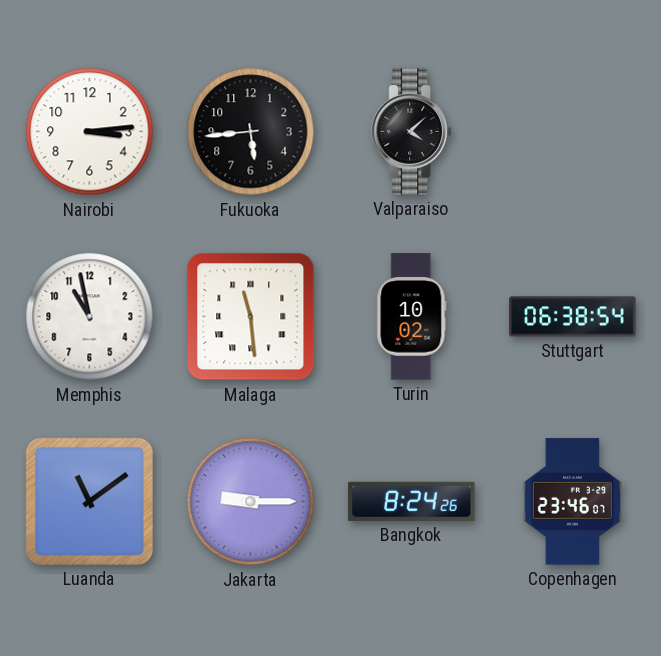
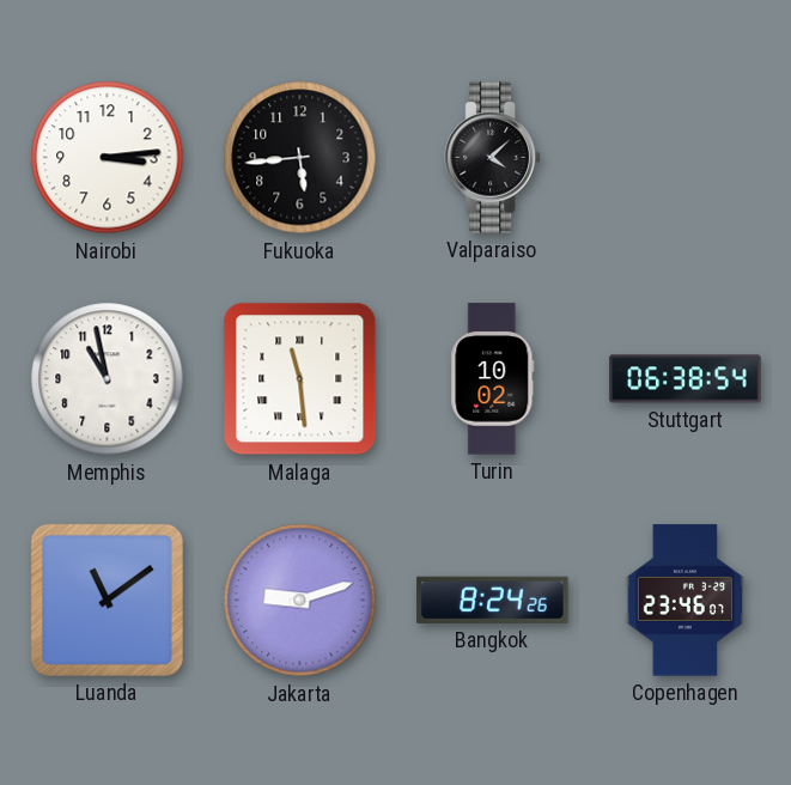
Jakarta: 9:15 -> 9:12
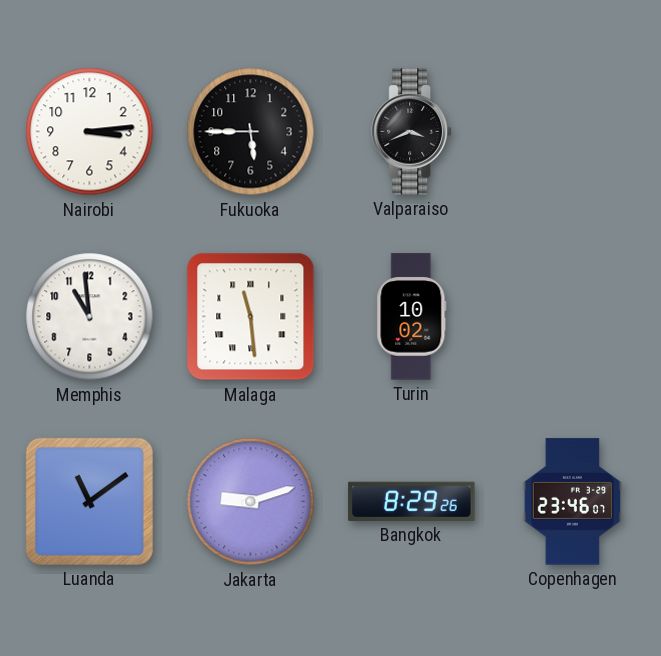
Fukuoka: 5:44 -> 5:45
Valparaiso: 4:08 -> 3:41
Memphis: 10:58 -> 10:59
Stuttgart: 06:38 -> none
Bangkok: 8:24 -> 8:29
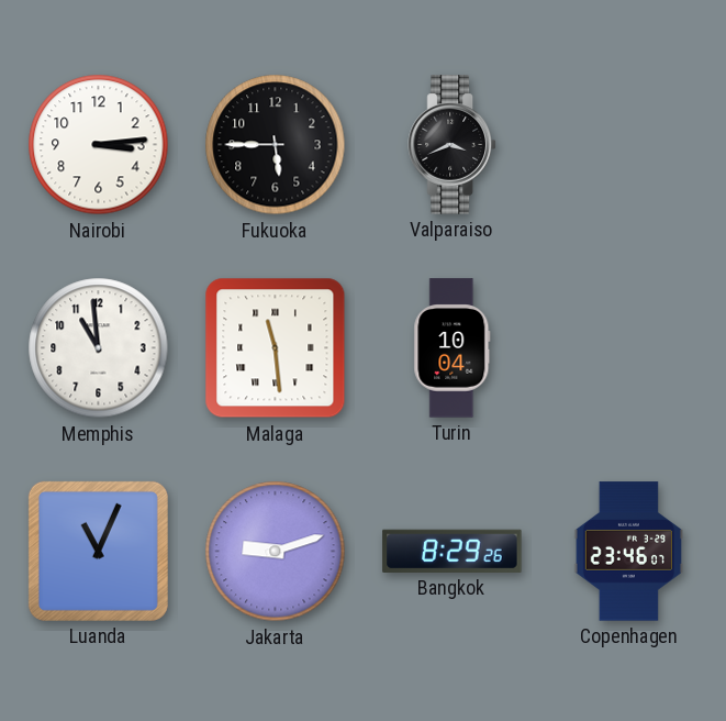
Turin: 10:02 -> 10:04
Luanda: 11:09 -> 11:04
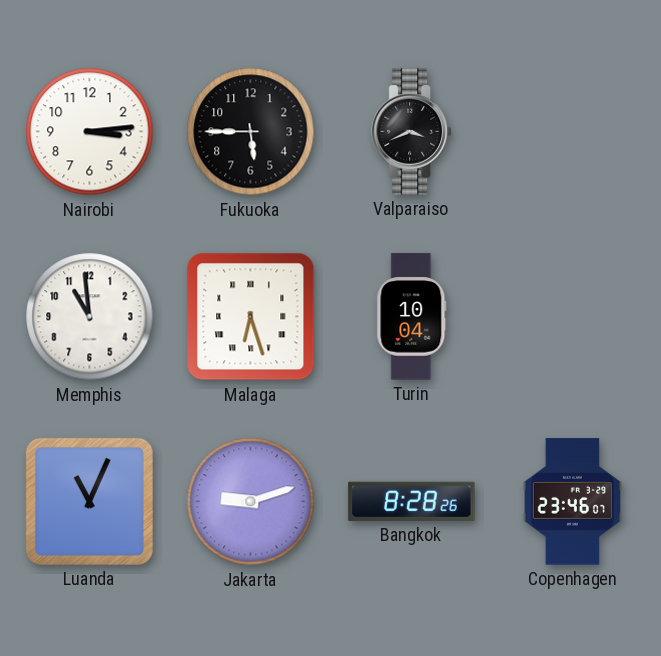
Malaga: 11:29 -> 6:27
Bangkok: 8:29 -> 8:28
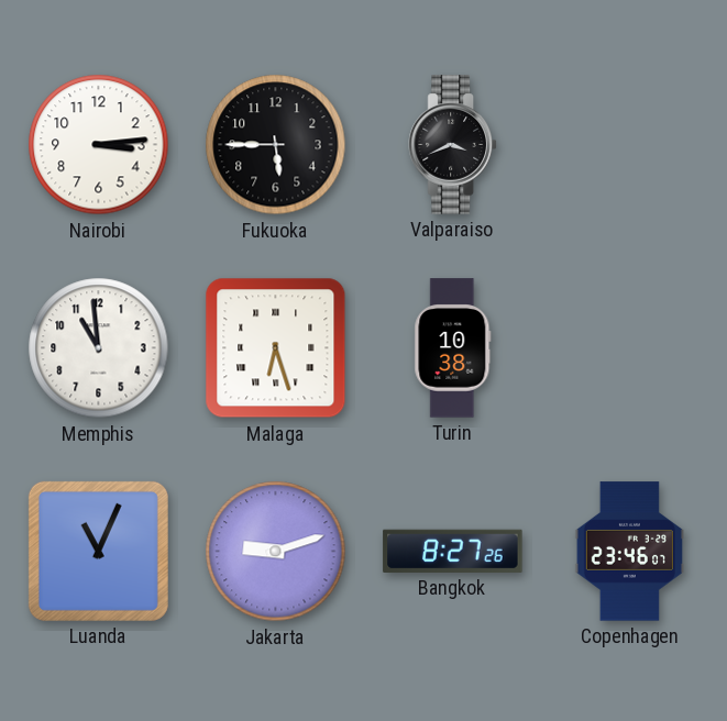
Turin: 10:04 -> 10:38
Bangkok: 8:28 -> 8:27
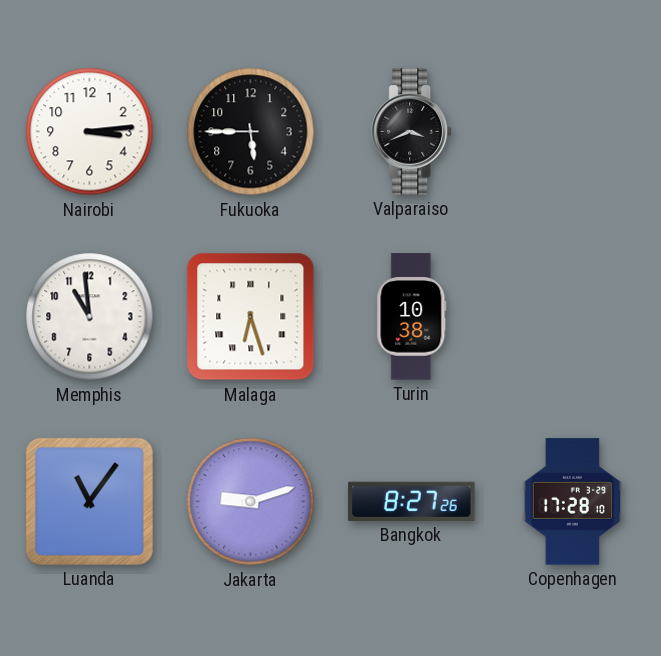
Luanda: 11:04 -> 11:06
Copenhagen: 23:46 -> 17:28
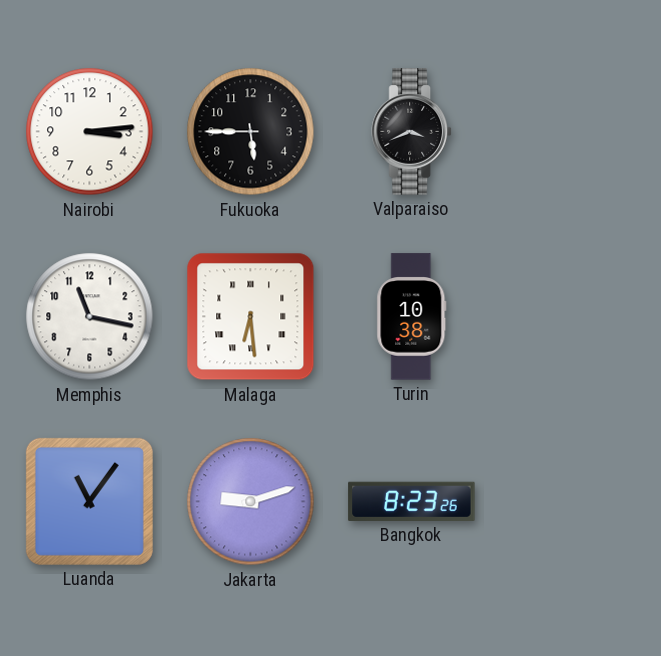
Memphis: 10:59 -> 11:17
Malaga: 6:27 -> 6:29
Bangkok: 8:27 -> 8:23
Copenhagen: 17:28 -> none
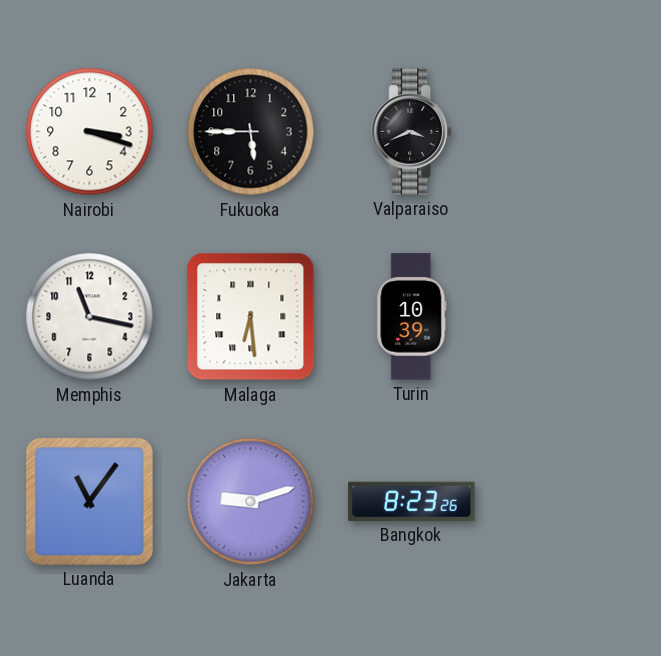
Nairobi: 3:14 -> 3:18
Turin: 10:38 -> 10:39
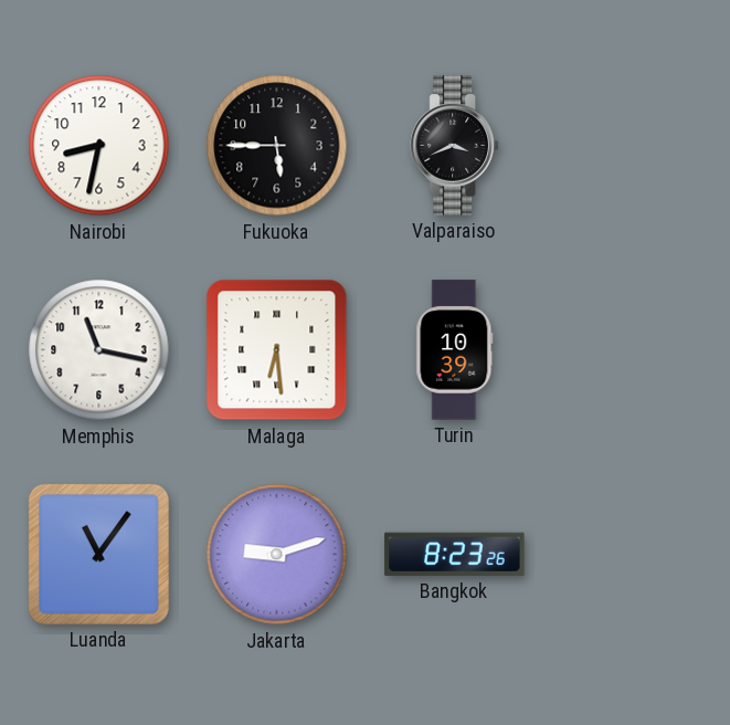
Nairobi: 3:18 -> 8:32
